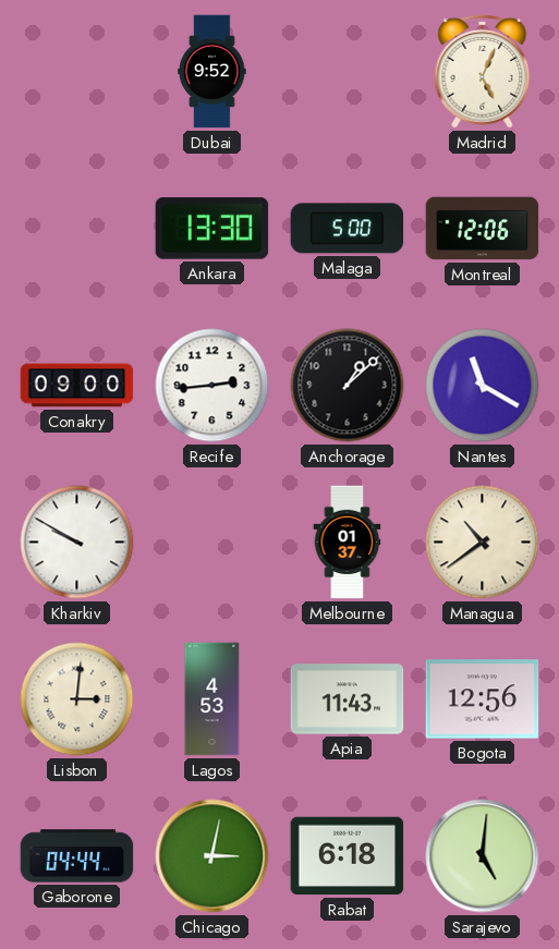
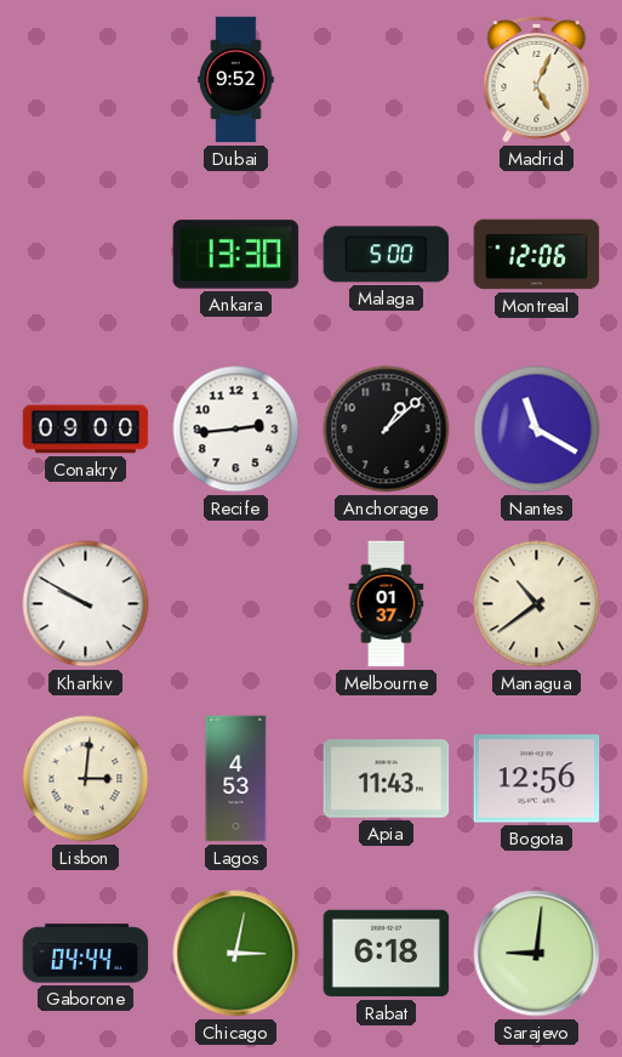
Sarajevo: 5:01 -> 9:01
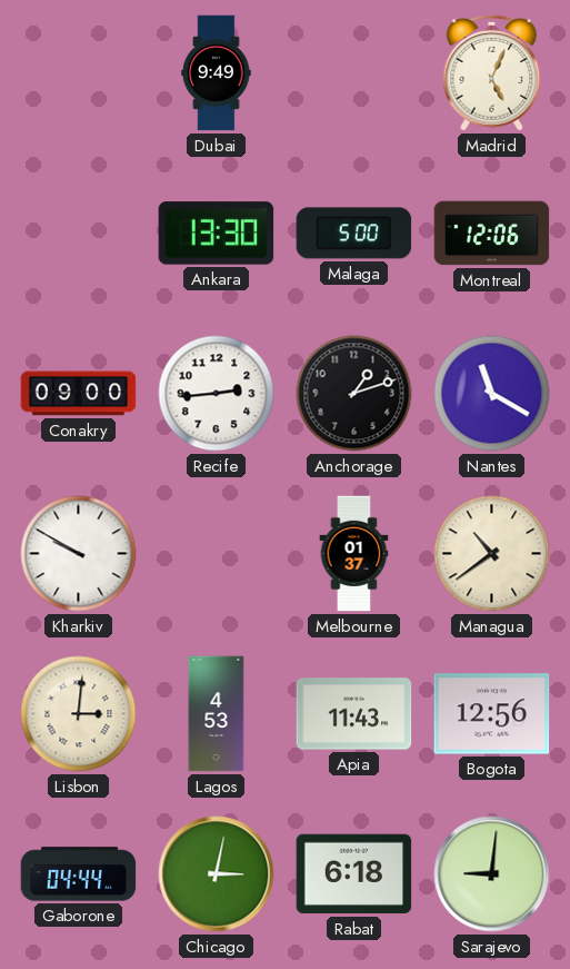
Dubai: 9:52 -> 9:49
Anchorage: 1:08 -> 1:12
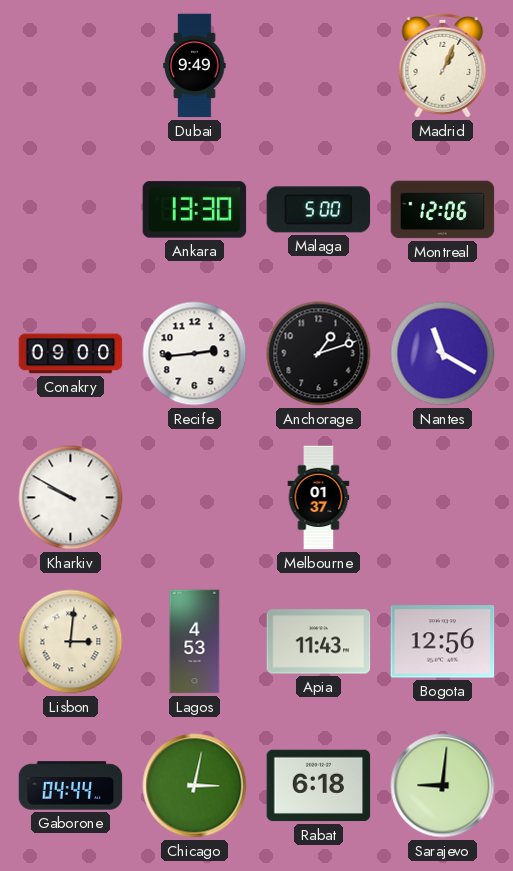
Madrid: 5:04 -> 1:04
Managua: 10:39 -> none
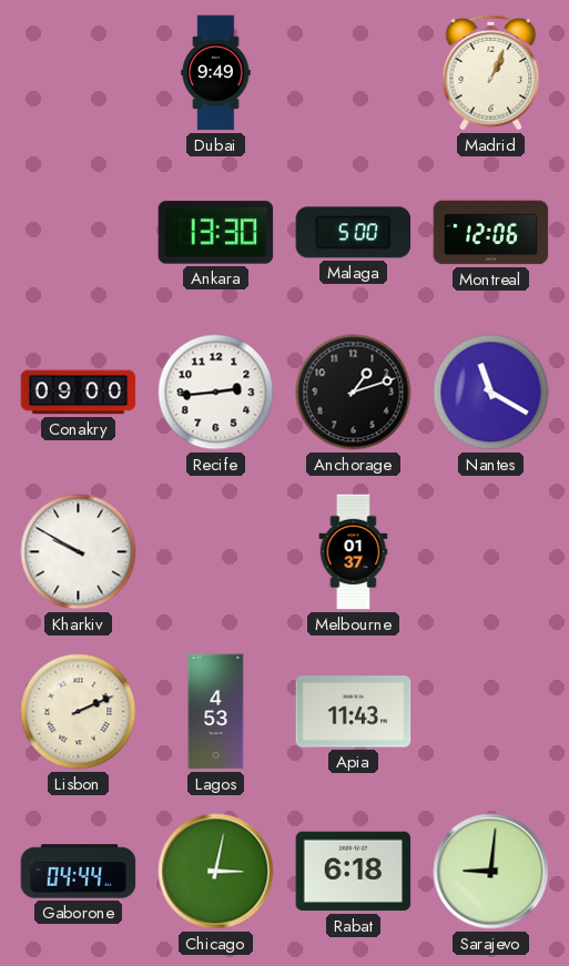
Lisbon: 3:01 -> 2:11
Bogota: 12:56 -> none
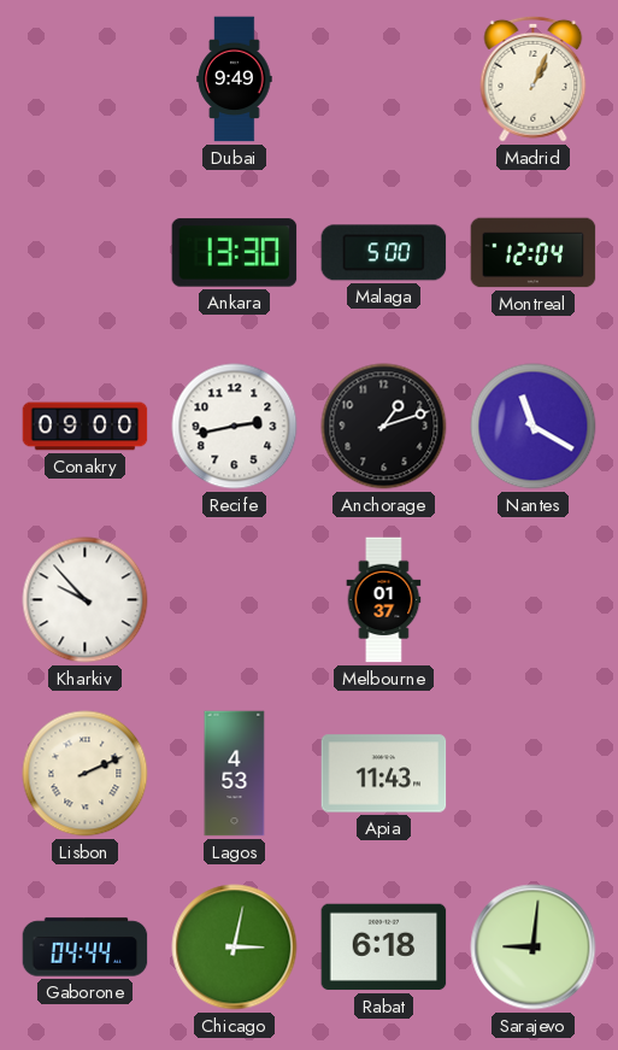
Montreal: 12:06 -> 12:04
Recife: 2:44 -> 2:43
Kharkiv: 9:50 -> 9:53
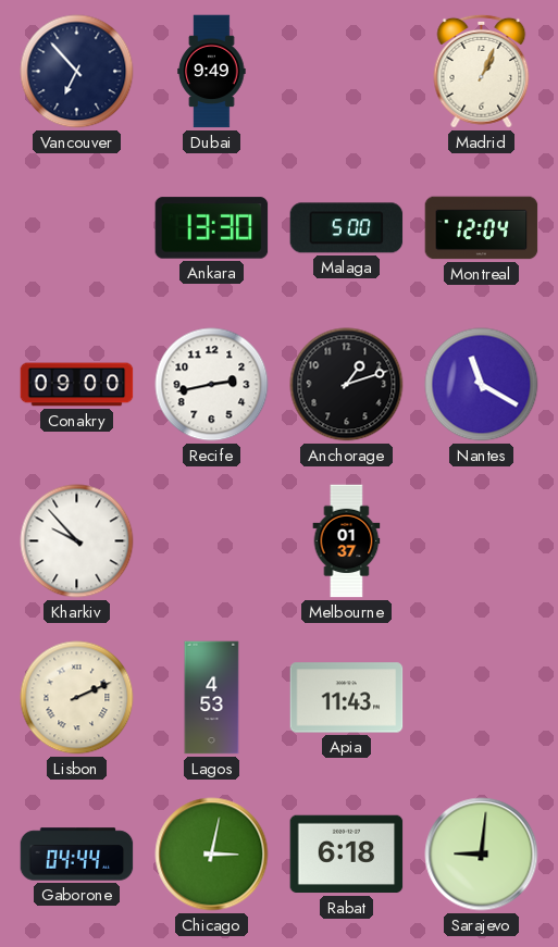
Vancouver: none -> 6:53
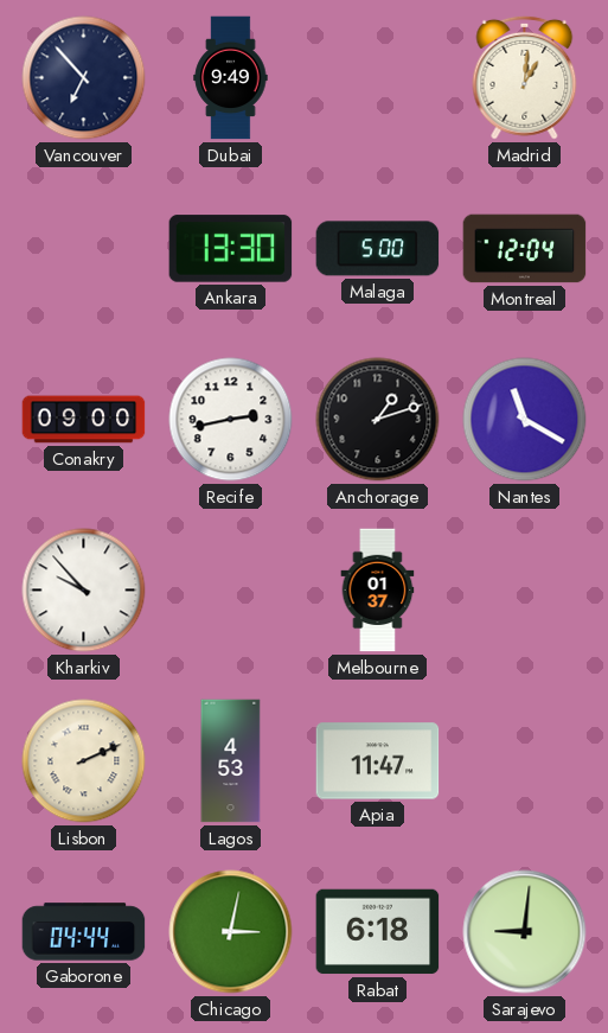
Madrid: 1:04 -> 1:01
Apia: 11:43 -> 11:47
